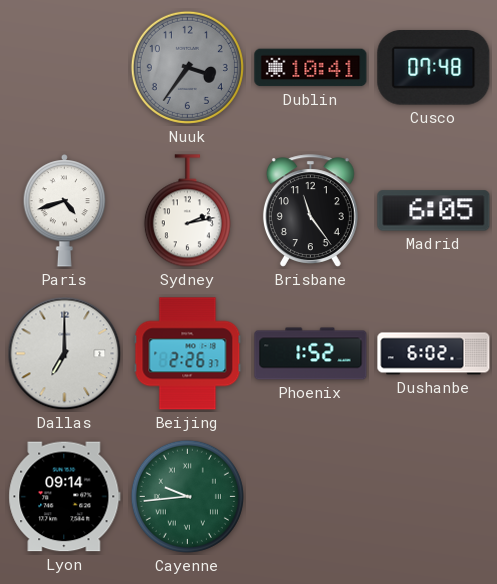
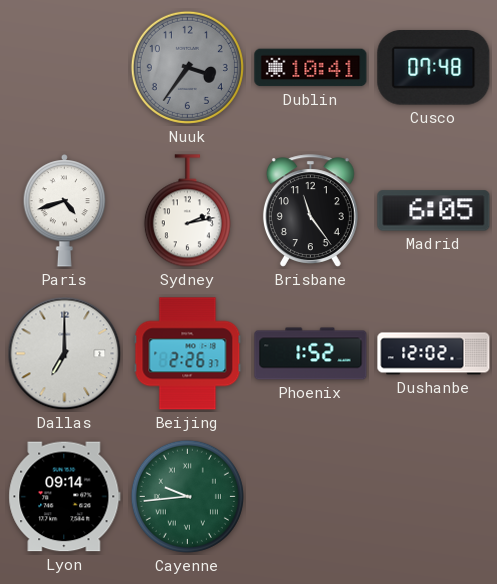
Dushanbe: 6:02 -> 12:02
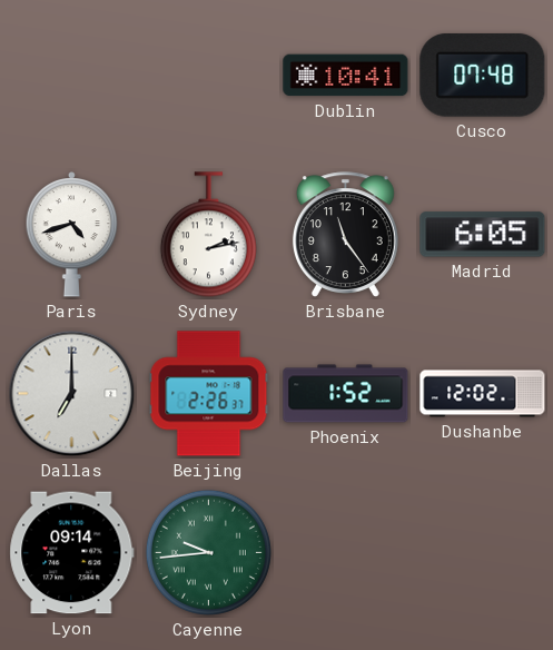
Nuuk: 3:36 -> none
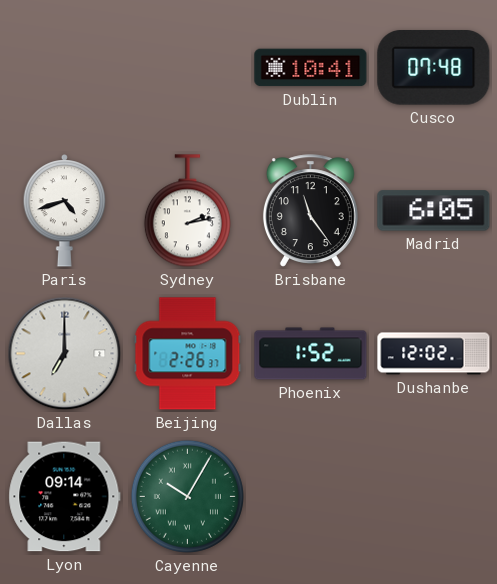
Cayenne: 9:44 -> 10:05
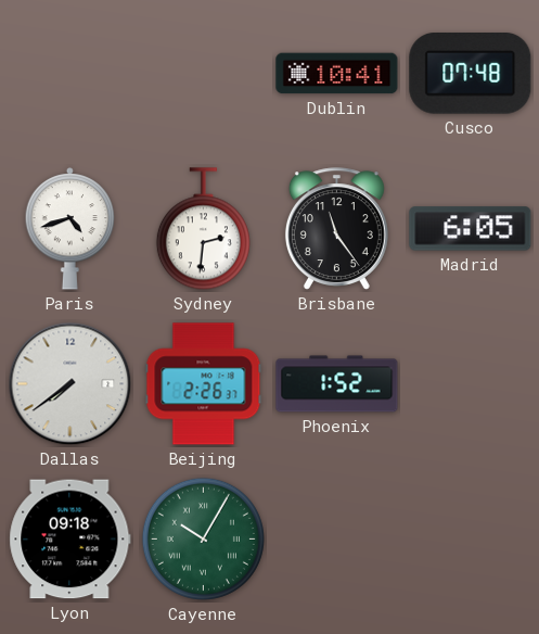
Sydney: 2:13 -> 2:31
Dallas: 7:00 -> 7:39
Dushanbe: 12:02 -> none
Lyon: 09:14 -> 09:18
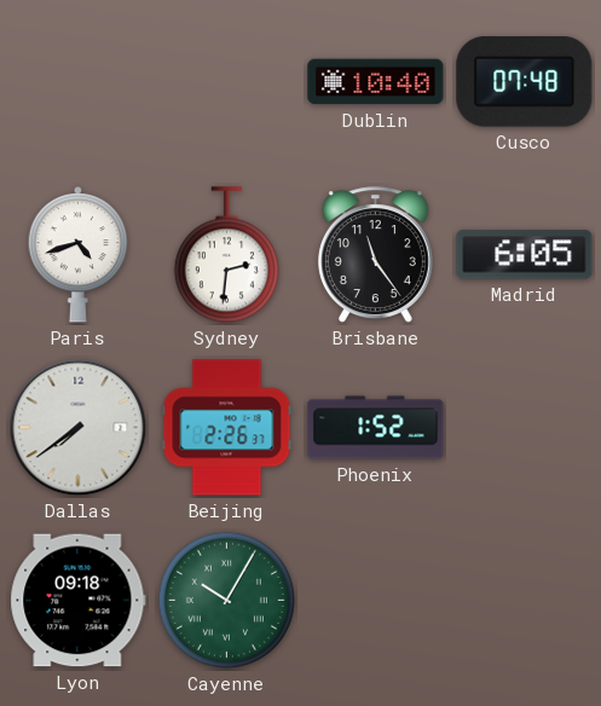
Dublin: 10:41 -> 10:40
